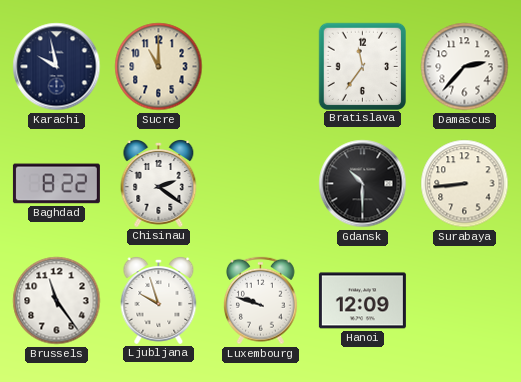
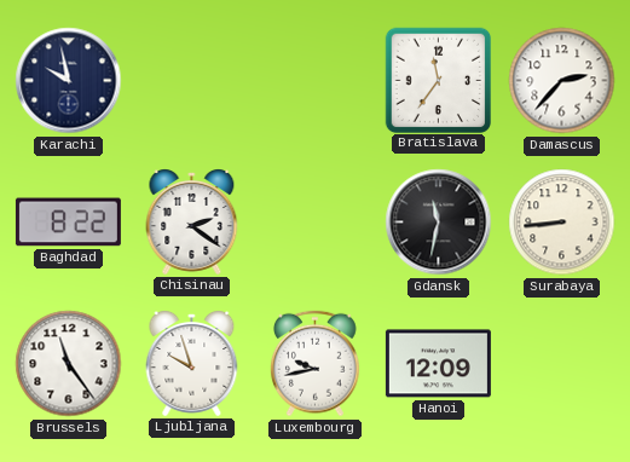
Sucre: 11:00 -> none
Gdansk: 10:30 -> 11:32
Luxembourg: 9:48 -> 9:43
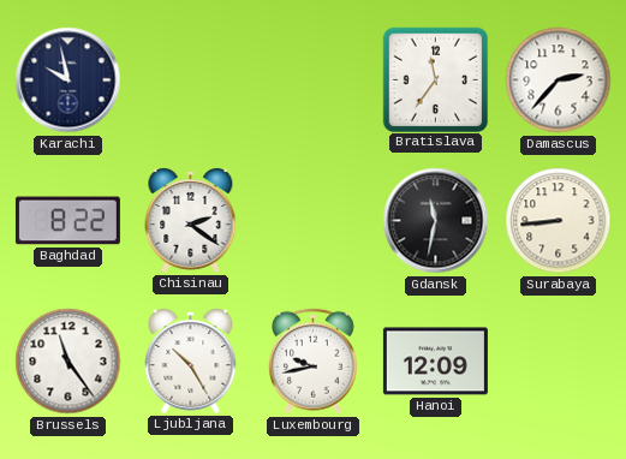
Ljubljana: 9:57 -> 10:25
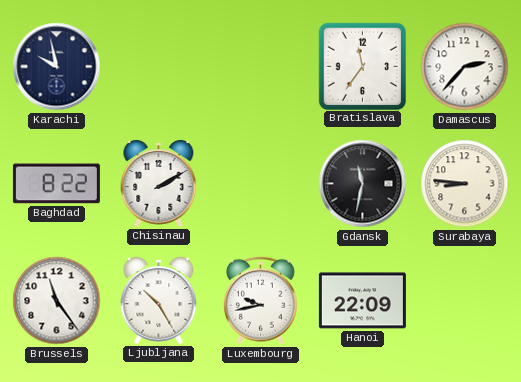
Chisinau: 2:21 -> 2:10
Surabaya: 8:44 -> 8:46
Hanoi: 12:09 -> 22:09
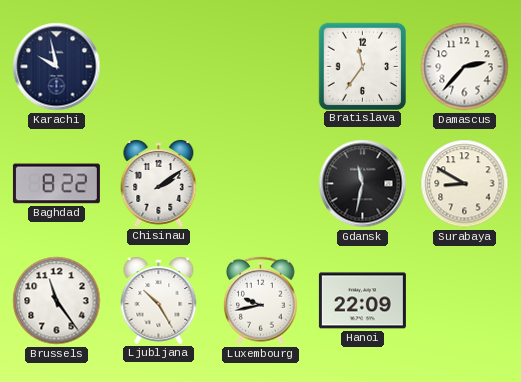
Chisinau: 2:10 -> 2:09
Surabaya: 8:46 -> 8:50
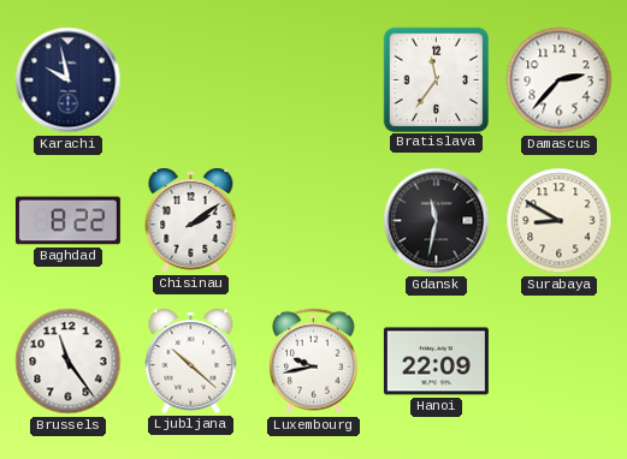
Ljubljana: 10:25 -> 10:22
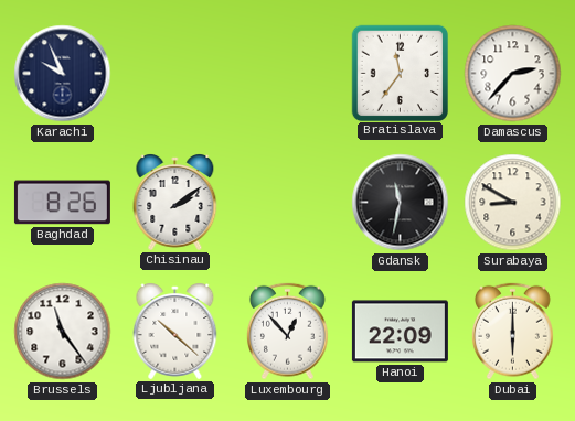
Karachi: 9:58 -> 9:56
Baghdad: 8:22 -> 8:26
Luxembourg: 9:43 -> 12:53
Dubai: none -> 6:00
